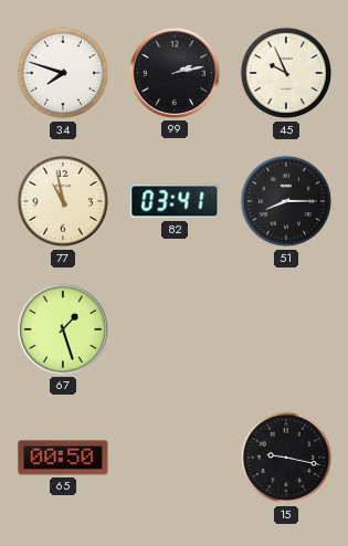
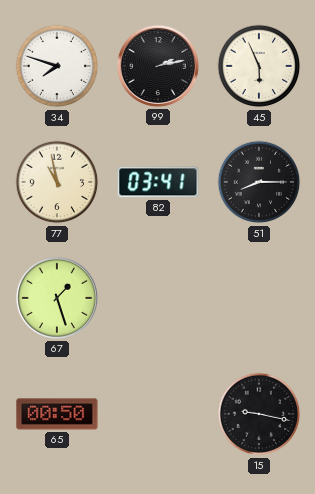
45: 9:56 -> 5:56
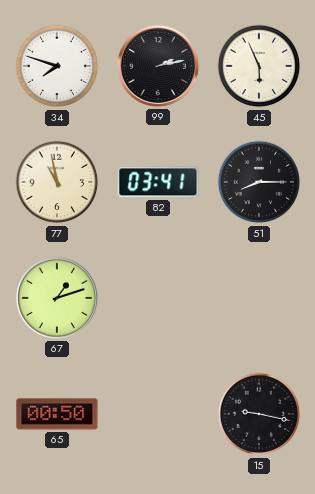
67: 1:27 -> 1:12
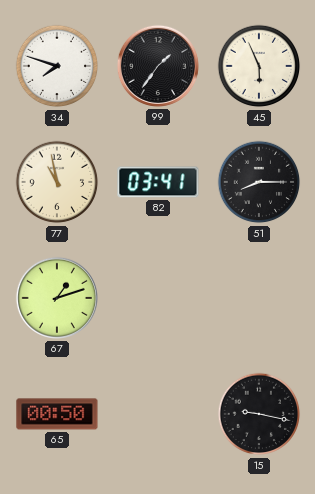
99: 2:13 -> 1:36
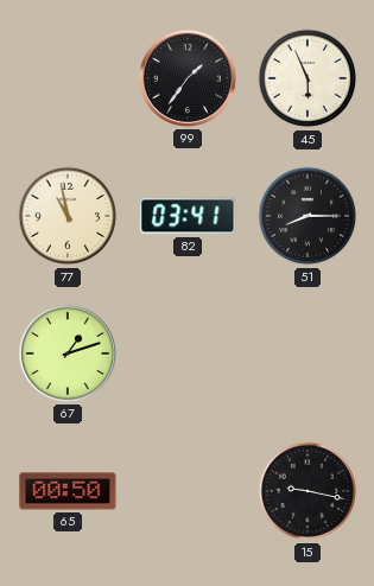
34: 7:48 -> none
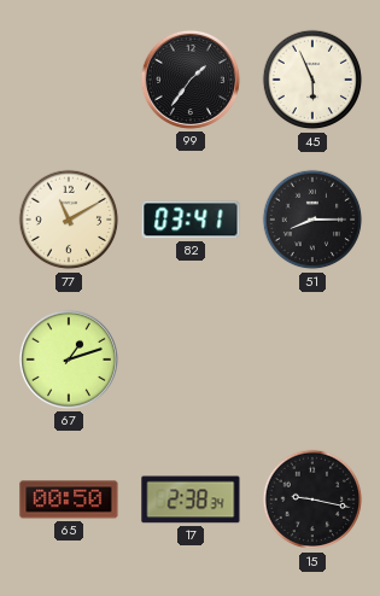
77: 10:58 -> 11:10
17: none -> 2:38
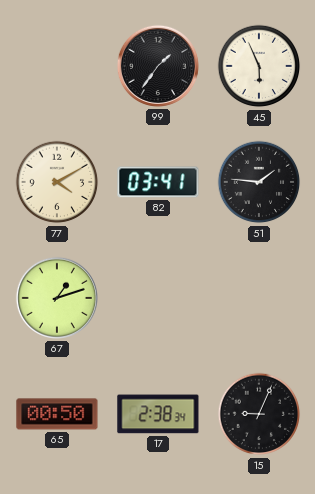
77: 11:10 -> 4:10
51: 8:15 -> 1:46
15: 9:17 -> 9:04
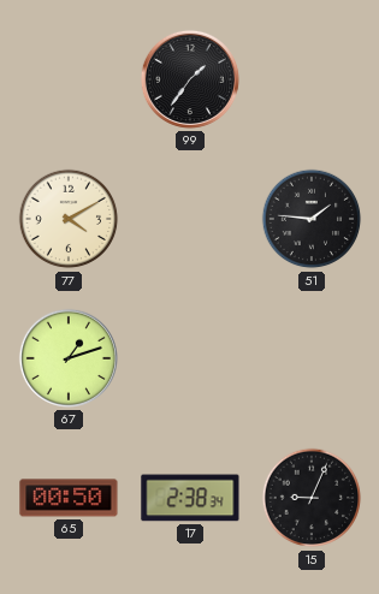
45: 5:56 -> none
82: 03:41 -> none
